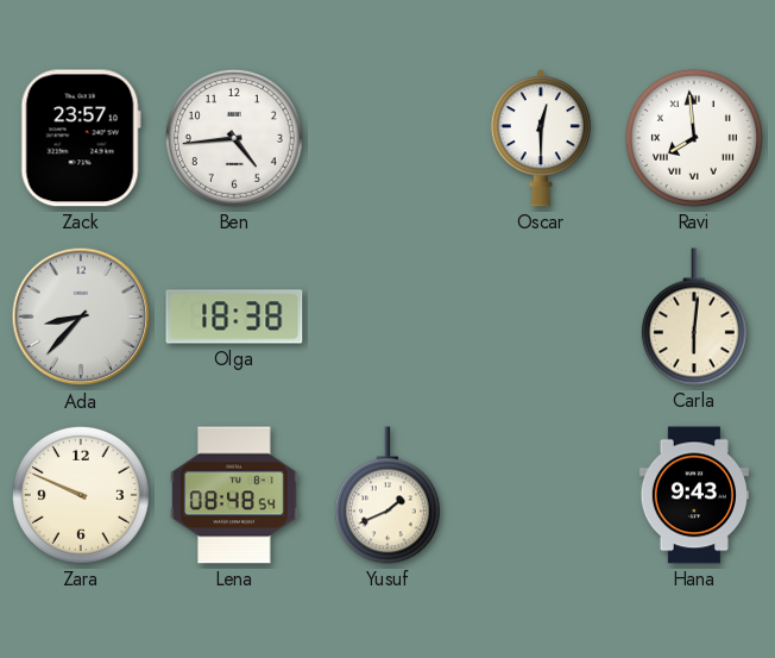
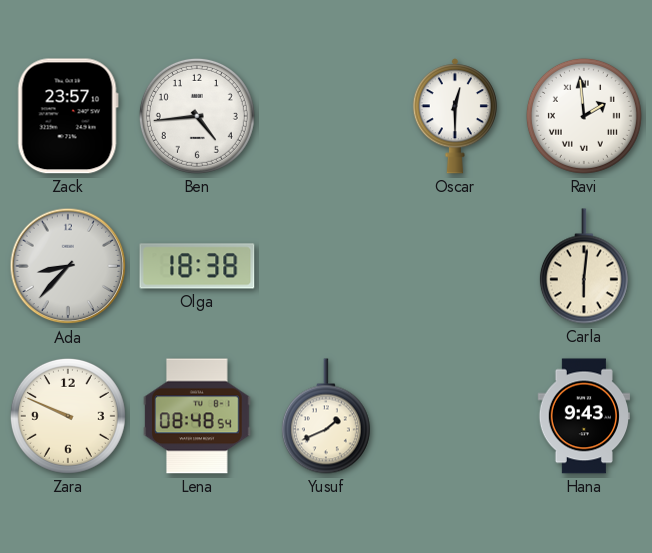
Ravi: 7:59 -> 1:59
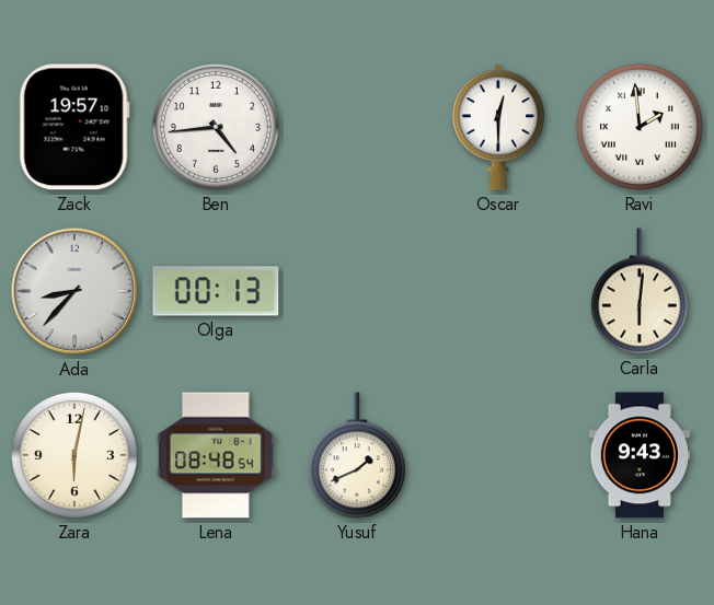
Zack: 23:57 -> 19:57
Olga: 18:38 -> 00:13
Zara: 9:49 -> 6:02
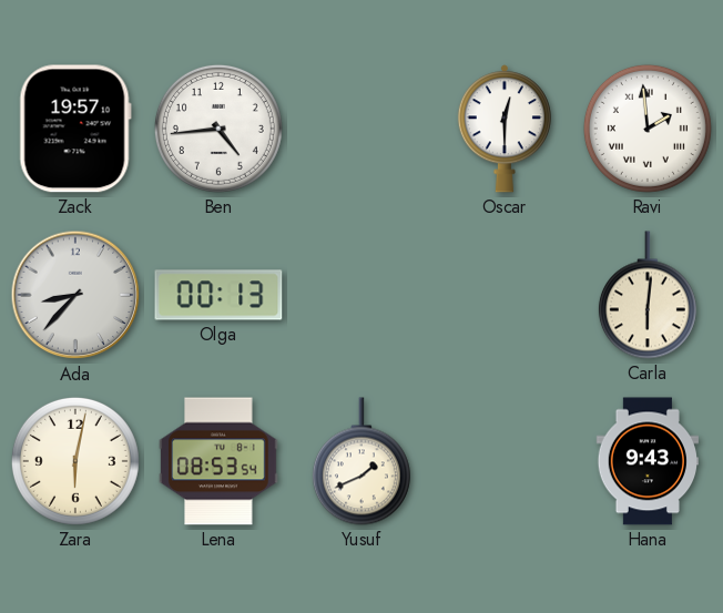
Lena: 08:48 -> 08:53
